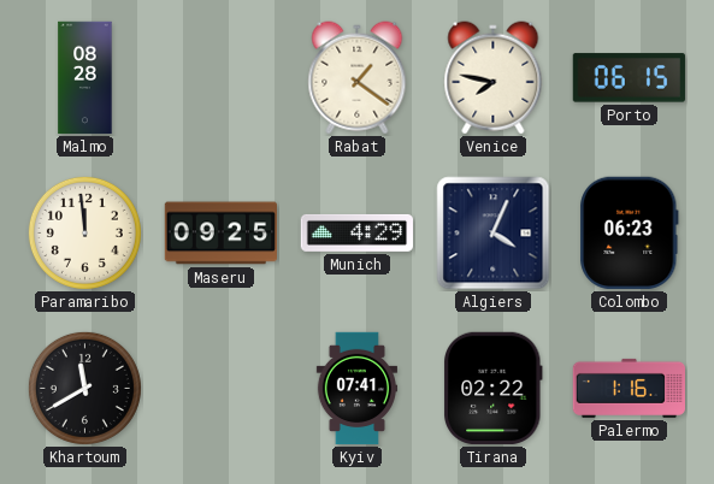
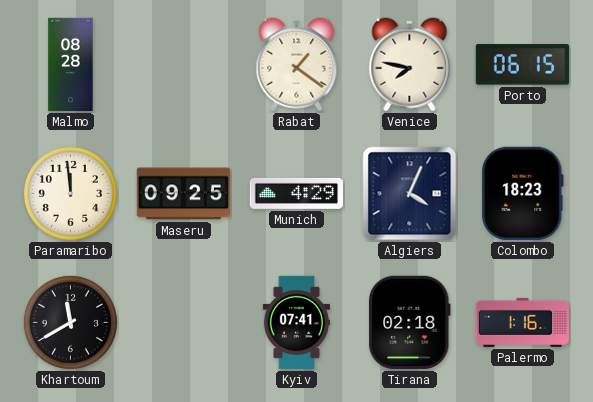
Colombo: 06:23 -> 18:23
Tirana: 02:22 -> 02:18
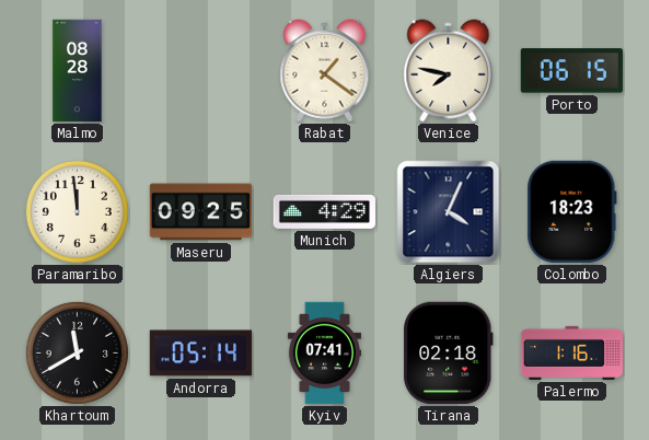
Andorra: none -> 05:14
